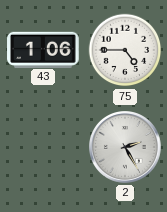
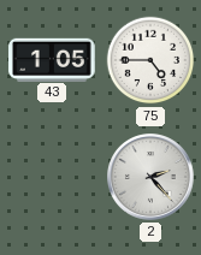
43: 1:06 -> 1:05
2: 2:25 -> 2:23
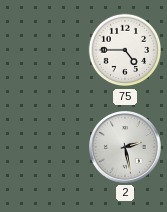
43: 1:05 -> none
2: 2:23 -> 2:28
